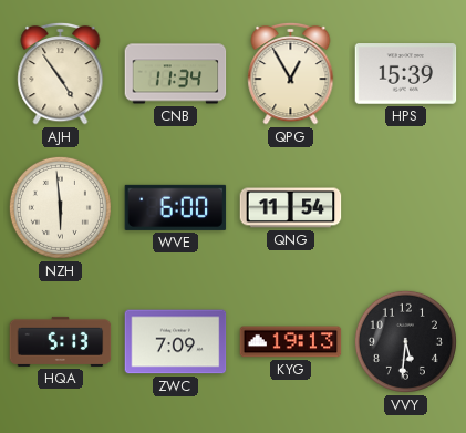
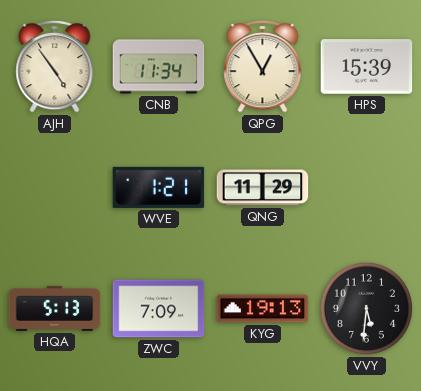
NZH: 5:59 -> none
WVE: 6:00 -> 1:21
QNG: 11:54 -> 11:29
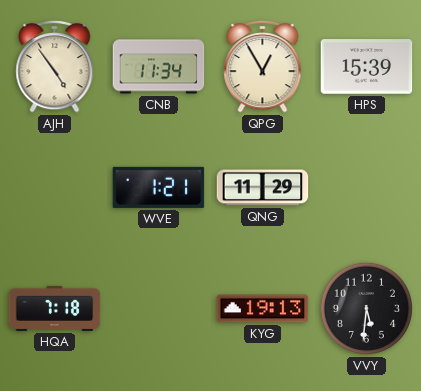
HQA: 5:13 -> 7:18
ZWC: 7:09 -> none
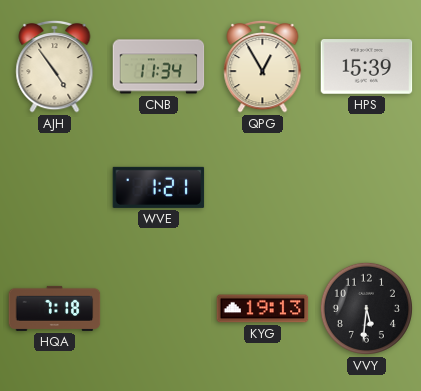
QNG: 11:29 -> none
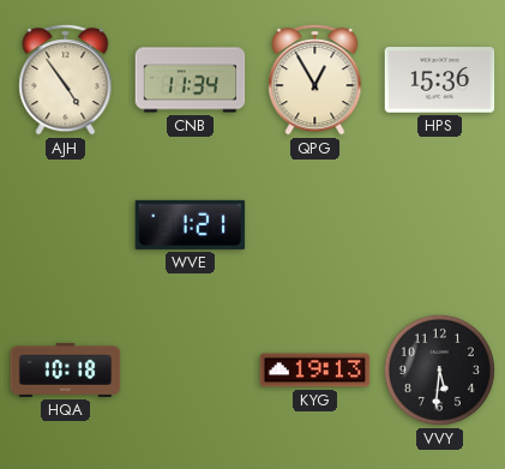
HPS: 15:39 -> 15:36
HQA: 7:18 -> 10:18
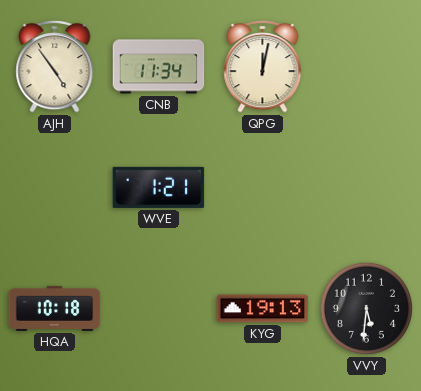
QPG: 12:55 -> 12:02
HPS: 15:36 -> none
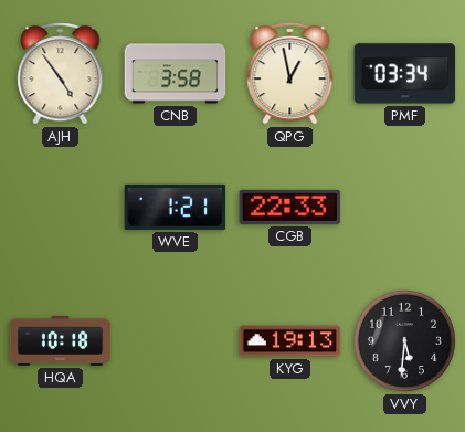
CNB: 11:34 -> 3:58
QPG: 12:02 -> 12:58
PMF: none -> 03:34
CGB: none -> 22:33
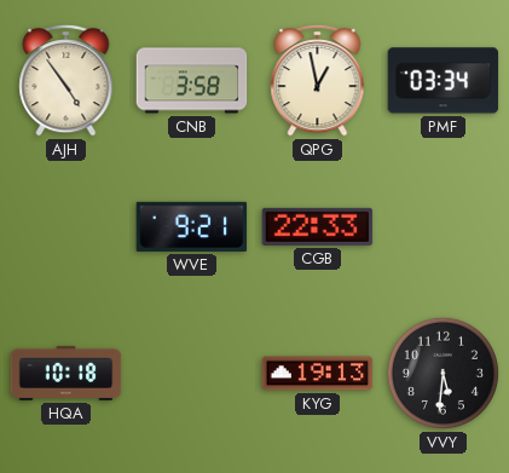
WVE: 1:21 -> 9:21
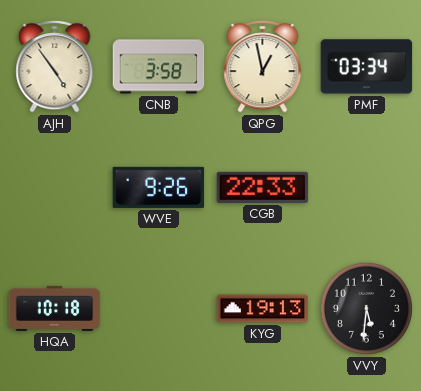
WVE: 9:21 -> 9:26
